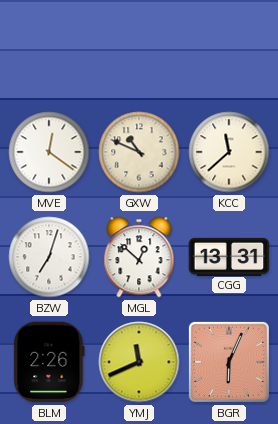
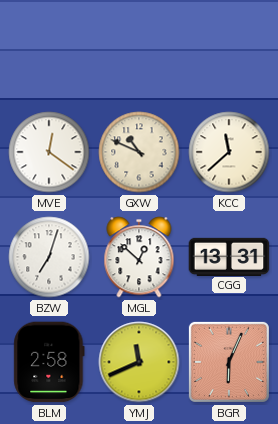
BLM: 2:26 -> 2:58
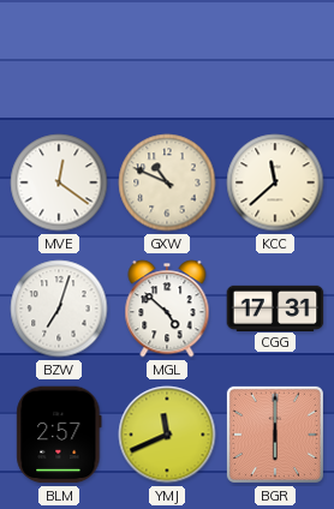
MGL: 12:52 -> 4:52
CGG: 13:31 -> 17:31
BLM: 2:58 -> 2:57
BGR: 6:04 -> 6:00
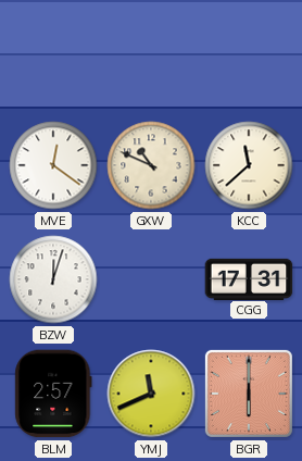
BZW: 7:03 -> 12:03
MGL: 4:52 -> none
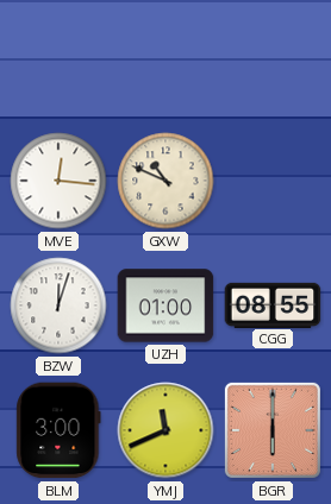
MVE: 12:21 -> 12:16
KCC: 11:38 -> none
UZH: none -> 01:00
CGG: 17:31 -> 08:55
BLM: 2:57 -> 3:00
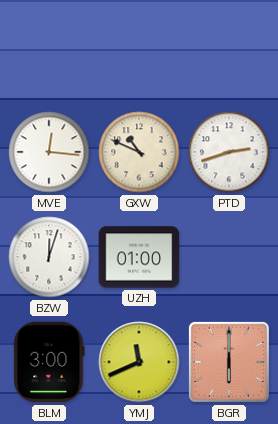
PTD: none -> 2:42
CGG: 08:55 -> none
